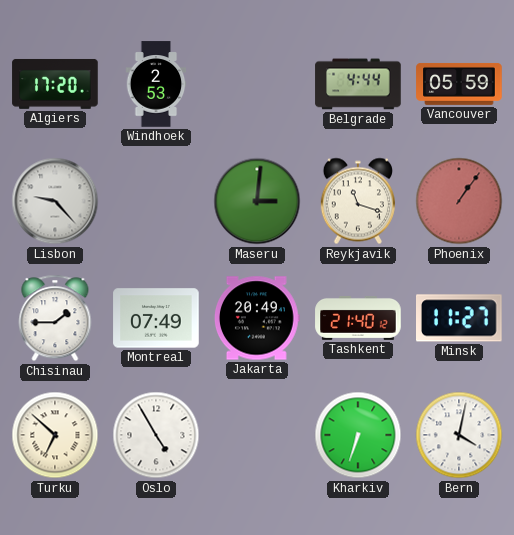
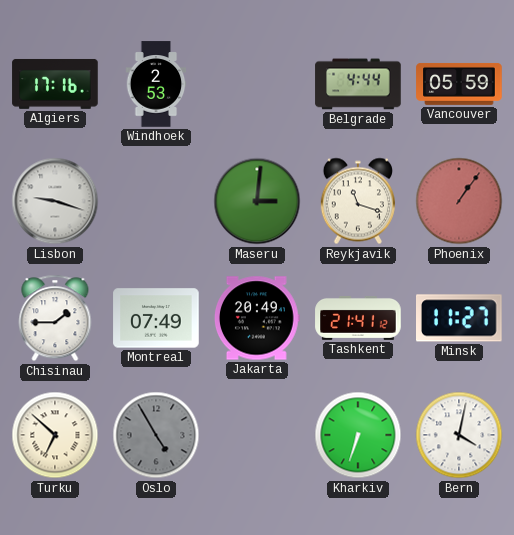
Algiers: 17:20 -> 17:16
Lisbon: 9:23 -> 9:18
Tashkent: 21:40 -> 21:41
Oslo dial: white -> grey
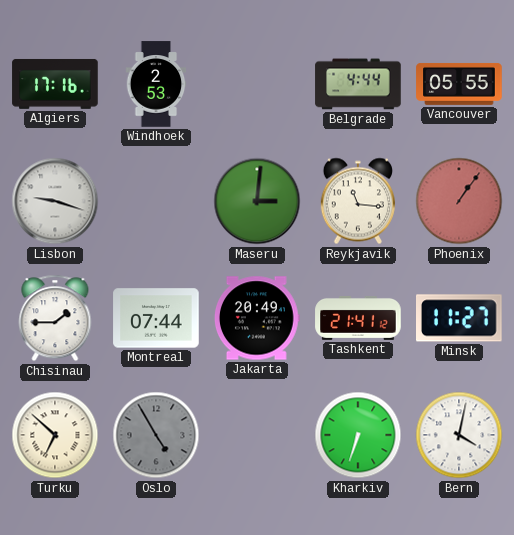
Vancouver: 05:59 -> 05:55
Reykjavik: 11:18 -> 11:16
Montreal: 07:49 -> 07:44
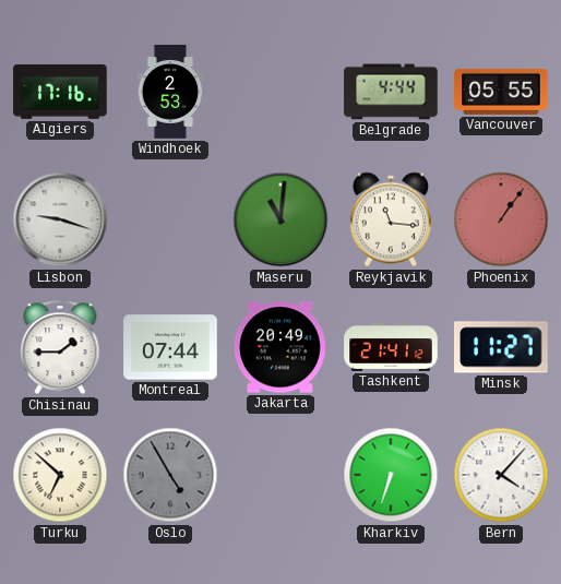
Maseru: 3:01 -> 11:01
Bern: 4:02 -> 4:07
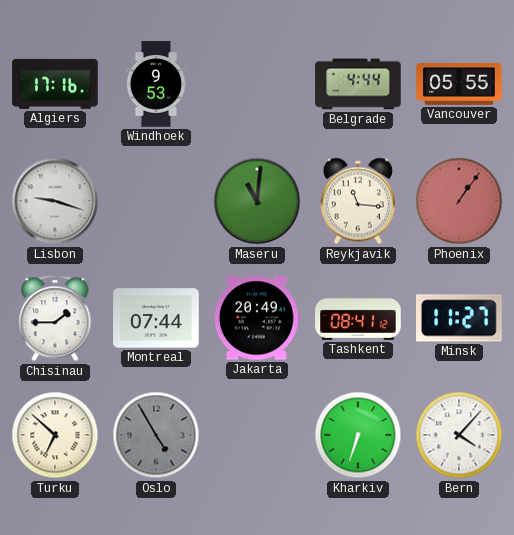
Windhoek: 2:53 -> 9:53
Tashkent: 21:41 -> 08:41
